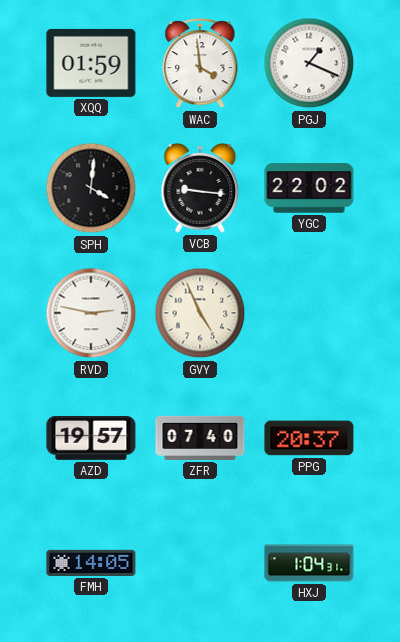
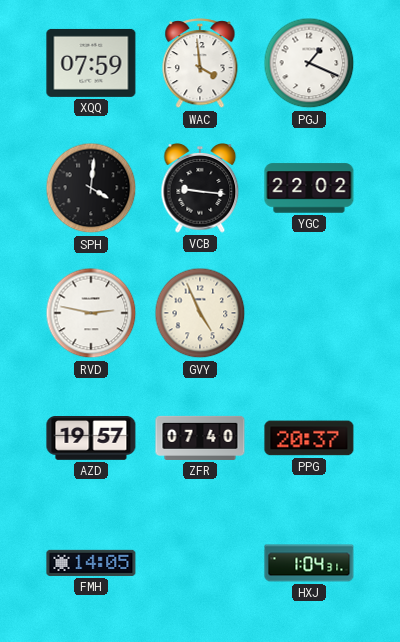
XQQ: 01:59 -> 07:59
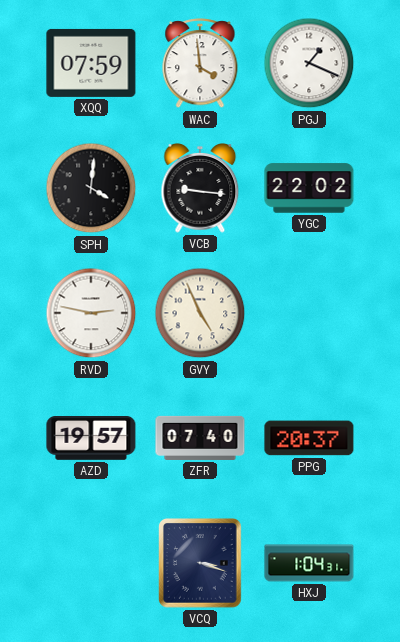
FMH: 14:05 -> none
VCQ: none -> 3:18
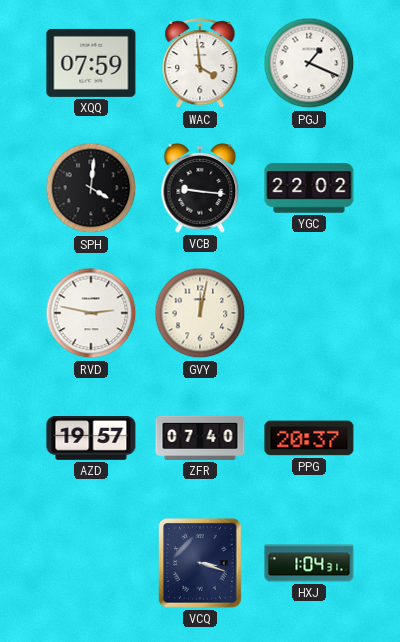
GVY: 4:56 -> 12:02
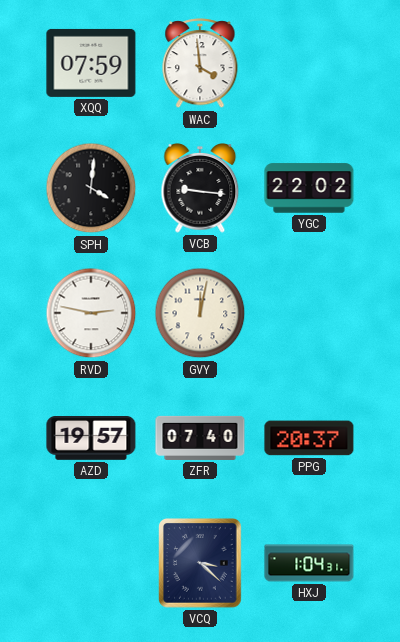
PGJ: 1:19 -> none
VCQ: 3:18 -> 3:22
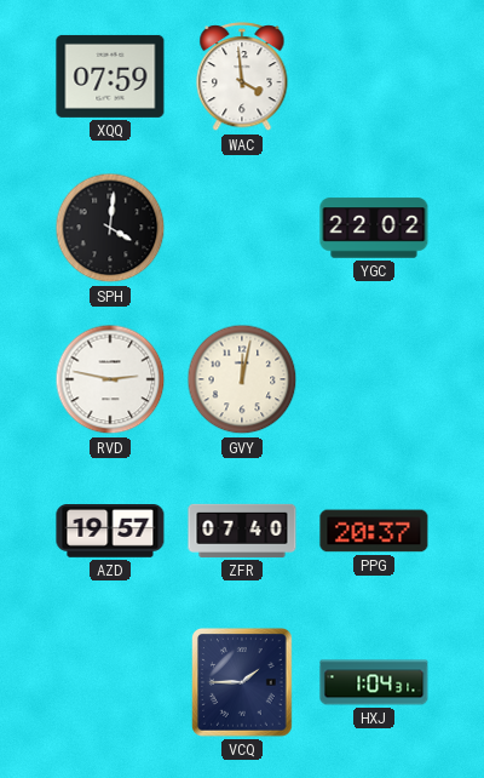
VCB: 9:16 -> none
VCQ: 3:22 -> 1:45
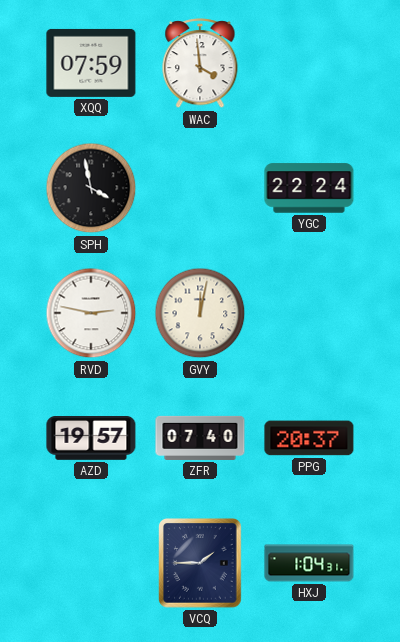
SPH: 4:01 -> 3:58
YGC: 22:02 -> 22:24
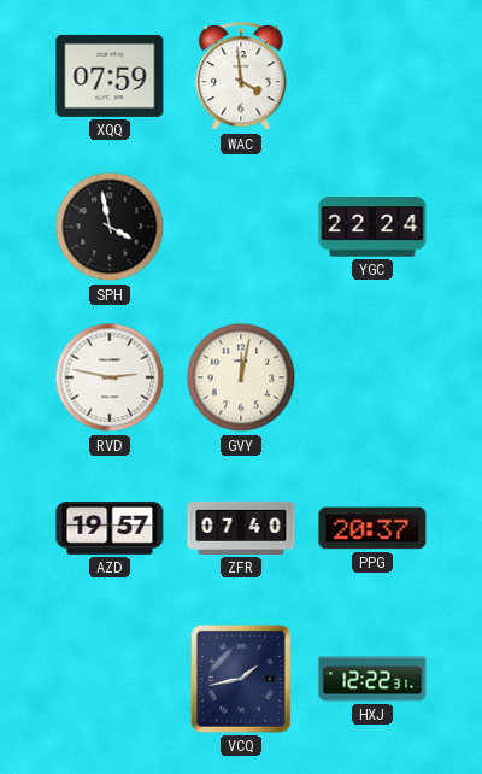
VCQ: 1:45 -> 1:43
HXJ: 1:04 -> 12:22
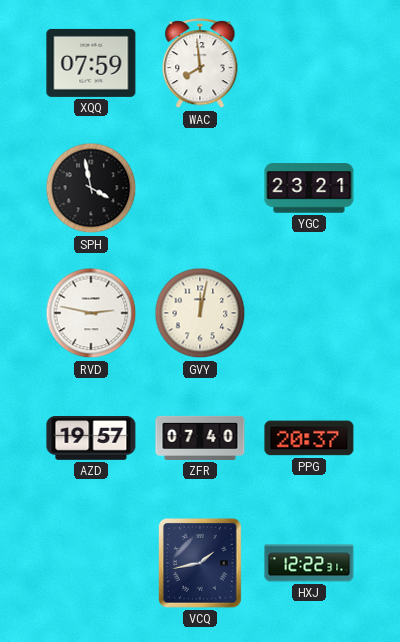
WAC: 3:59 -> 7:59
YGC: 22:24 -> 23:21
